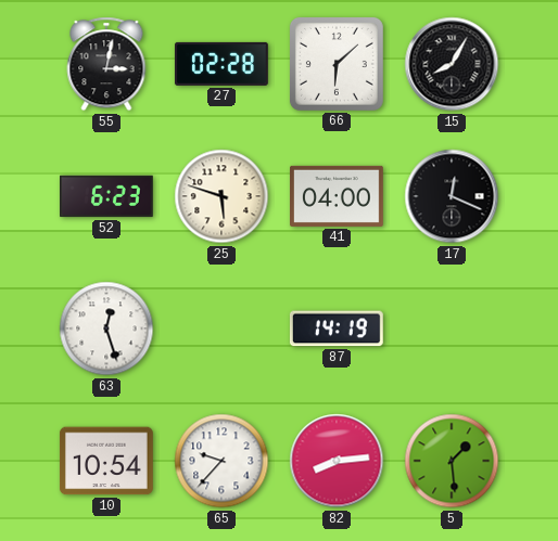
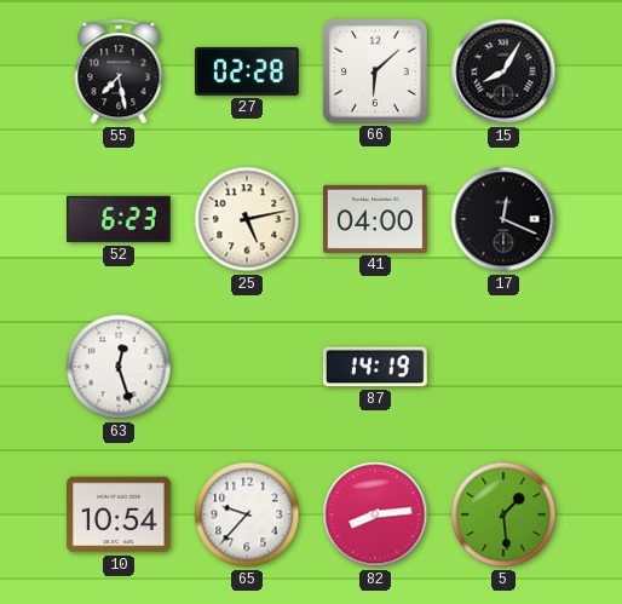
55: 3:02 -> 7:28
25: 5:48 -> 5:13
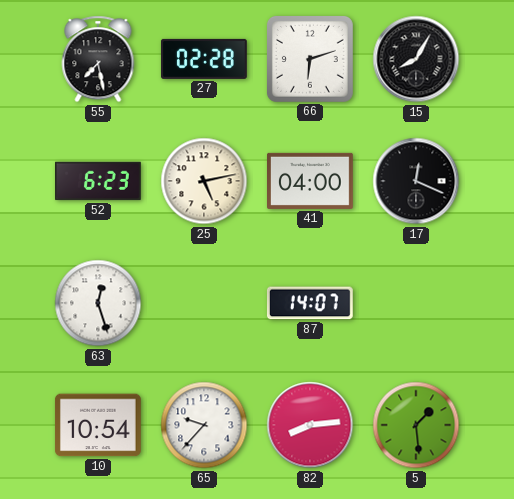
66: 6:08 -> 6:12
87: 14:19 -> 14:07
